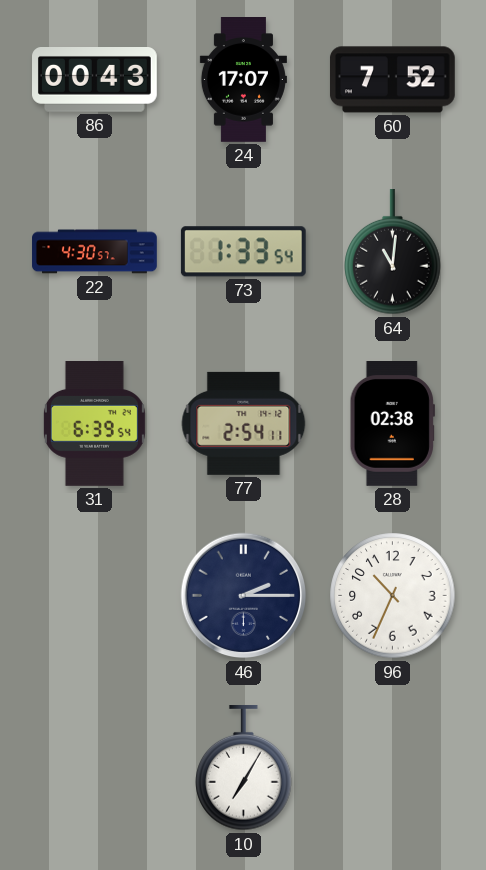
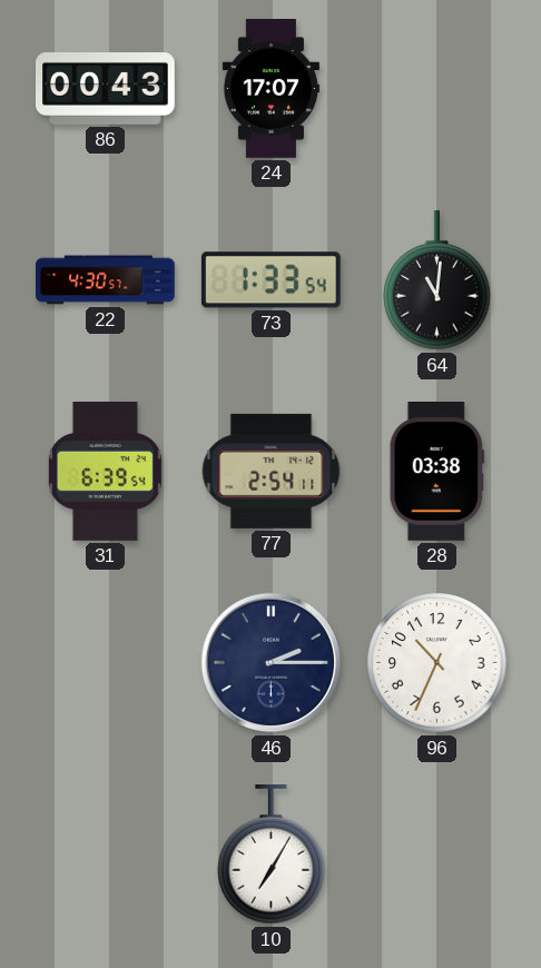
60: 7:52 -> none
28: 02:38 -> 03:38
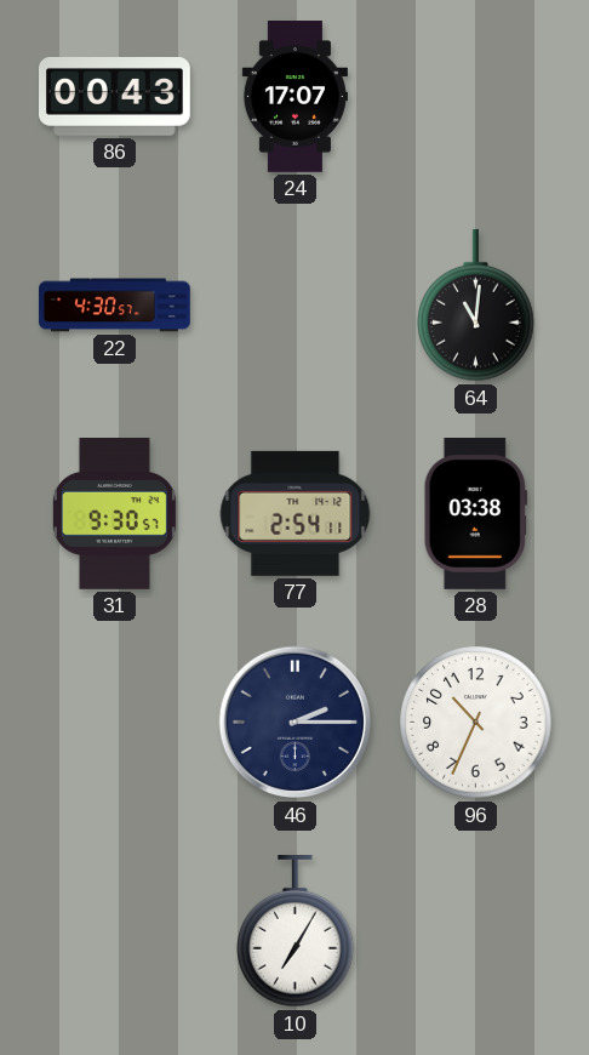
73: 1:33 -> none
31: 6:39 -> 9:30
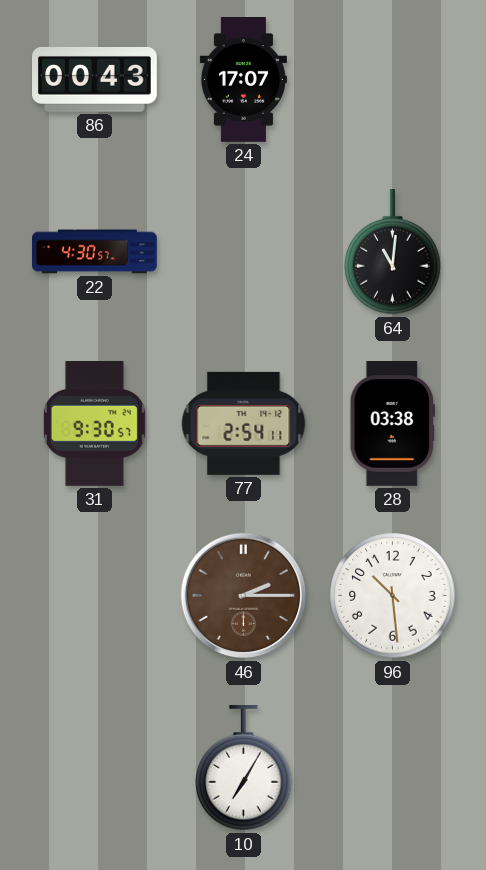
46 dial: navy -> brown
96: 10:34 -> 10:29
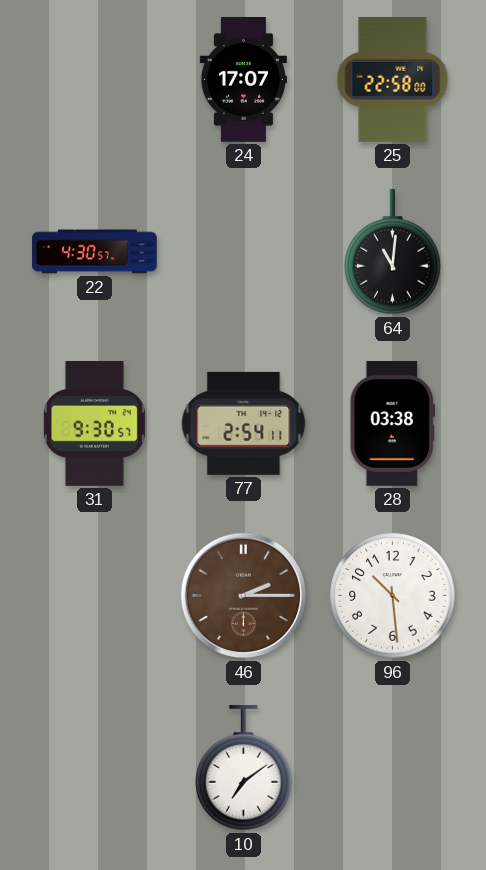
86: 00:43 -> none
25: none -> 22:58
10: 7:05 -> 7:09
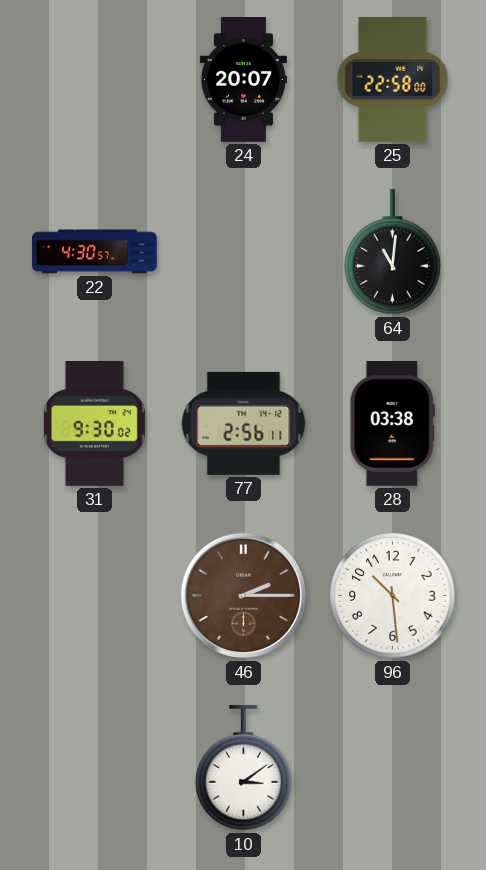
24: 17:07 -> 20:07
31: 9:30:57 -> 9:30:02
77: 2:54 -> 2:56
10: 7:09 -> 3:09
